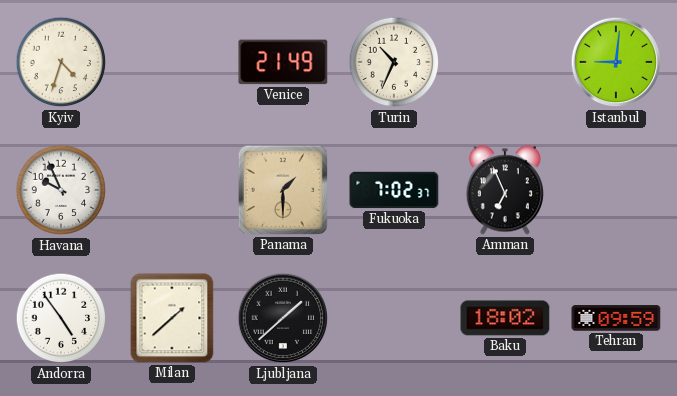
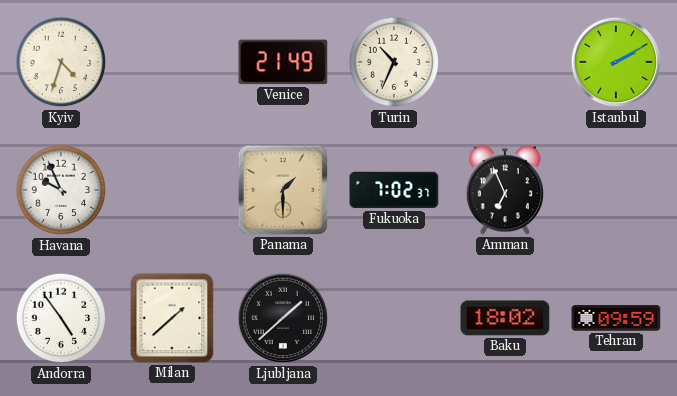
Istanbul: 9:01 -> 2:10
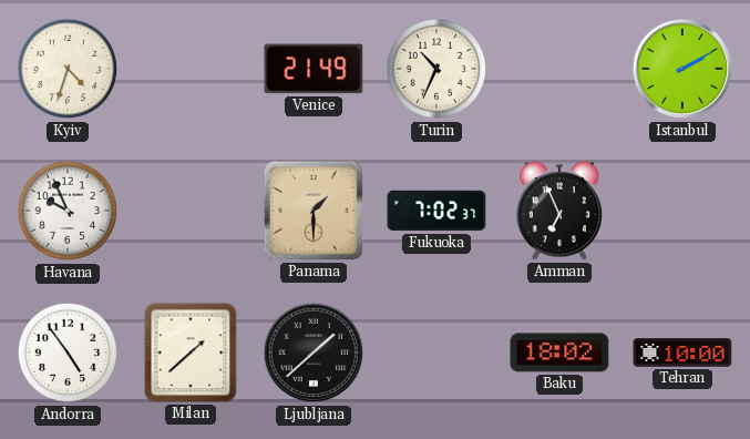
Tehran: 09:59 -> 10:00
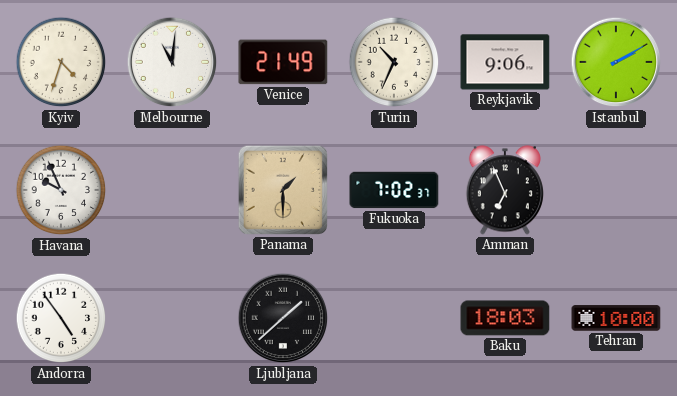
Melbourne: none -> 11:01
Reykjavik: none -> 9:06
Milan: 1:38 -> none
Baku: 18:02 -> 18:03
